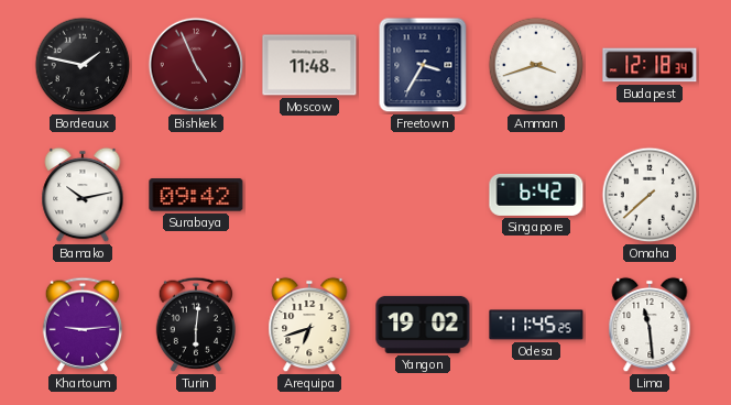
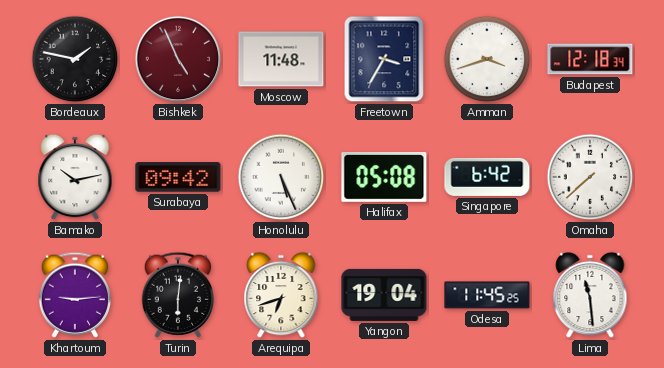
Honolulu: none -> 5:26
Halifax: none -> 05:08
Yangon: 19:02 -> 19:04
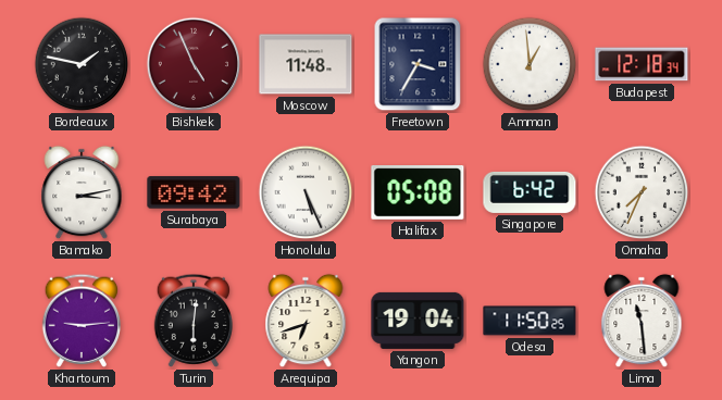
Amman: 3:42 -> 12:59
Bamako: 10:13 -> 3:13
Omaha: 7:38 -> 7:34
Odesa: 11:45 -> 11:50
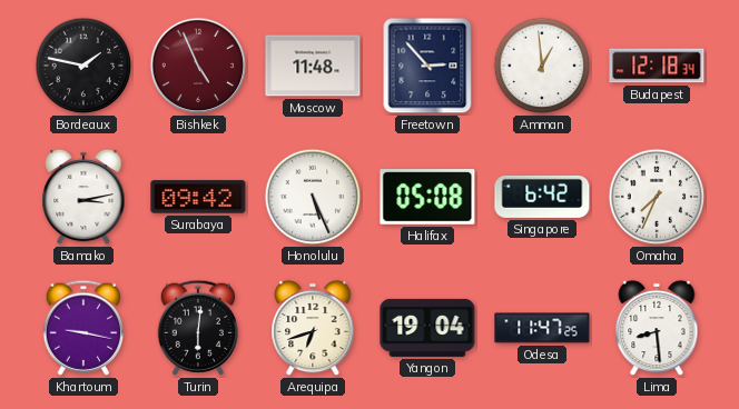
Freetown: 3:35 -> 2:53
Khartoum: 9:14 -> 9:17
Odesa: 11:50 -> 11:47
Lima: 11:29 -> 8:29
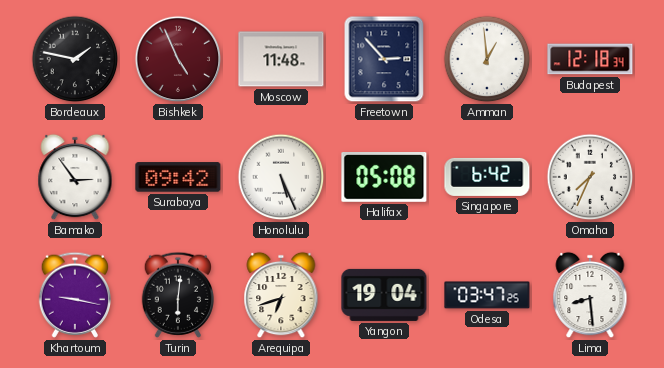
Bamako: 3:13 -> 2:54
Odesa: 11:47 -> 03:47
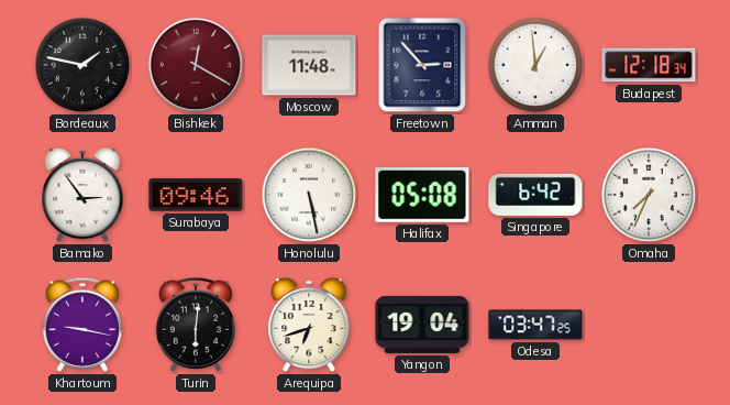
Bishkek: 4:56 -> 12:20
Surabaya: 09:42 -> 09:46
Honolulu: 5:26 -> 5:28
Lima: 8:29 -> none
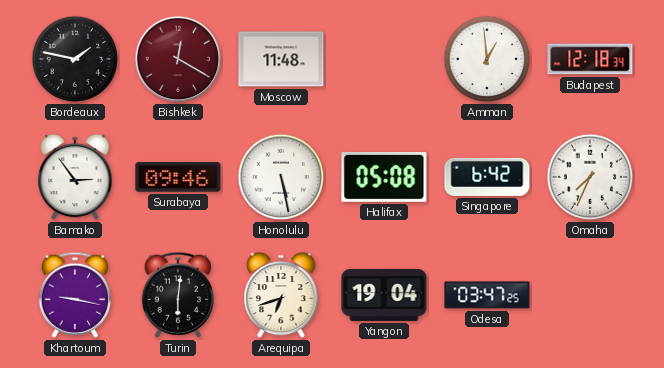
Freetown: 2:53 -> none
